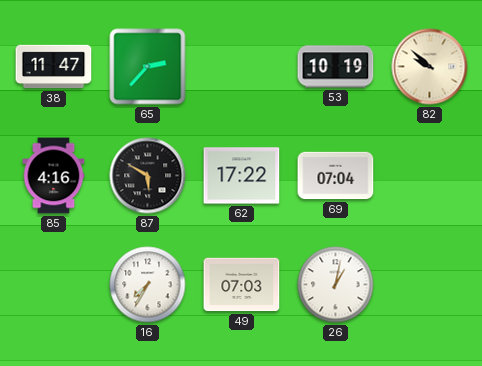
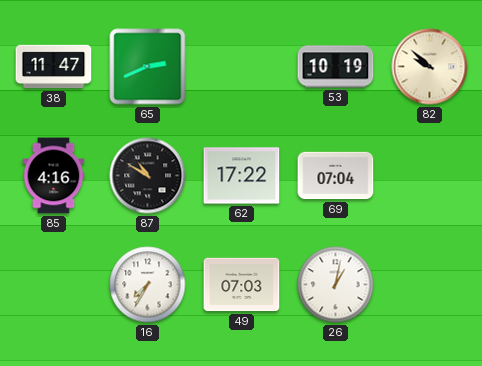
65: 2:37 -> 2:41
87: 5:50 -> 10:50
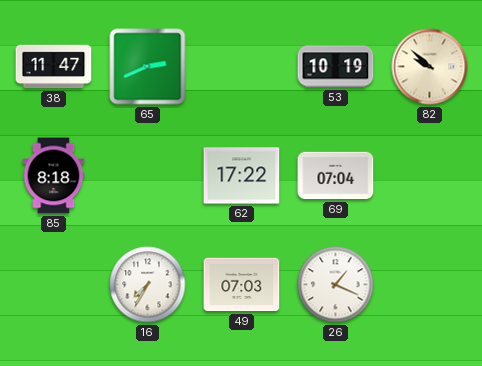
85: 4:16 -> 8:18
87: 10:50 -> none
26: 1:02 -> 1:19
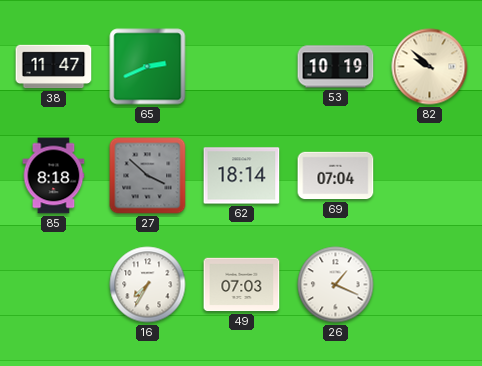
27: none -> 3:52
62: 17:22 -> 18:14
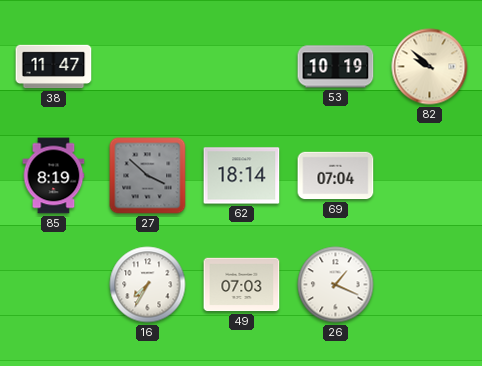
65: 2:41 -> none
85: 8:18 -> 8:19
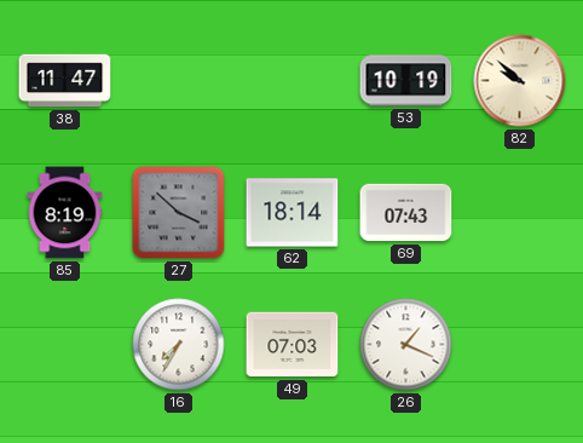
69: 07:04 -> 07:43
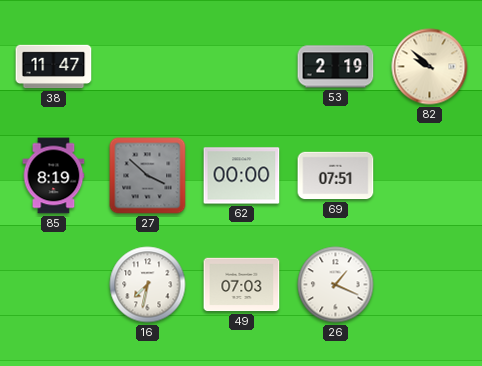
53: 10:19 -> 2:19
62: 18:14 -> 00:00
69: 07:43 -> 07:51
16: 7:35 -> 7:32
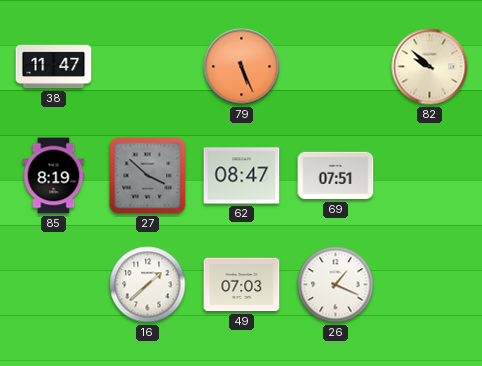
79: none -> 5:26
53: 2:19 -> none
62: 00:00 -> 08:47
16: 7:32 -> 1:38
